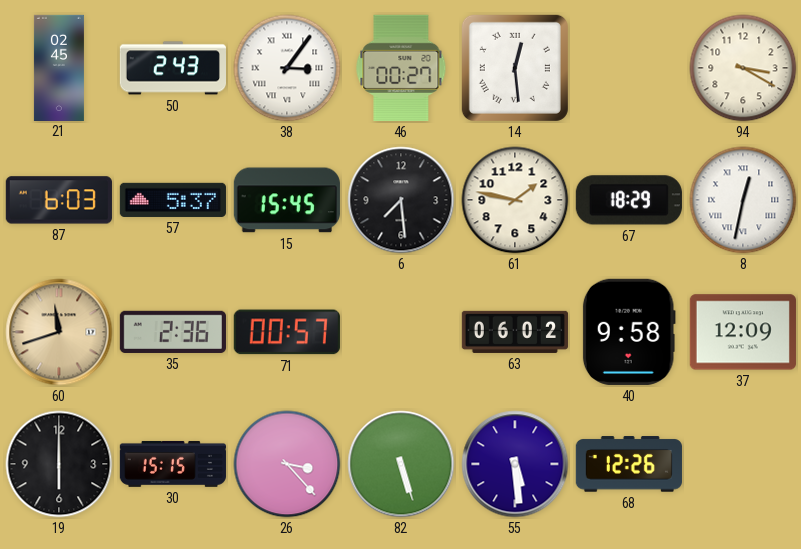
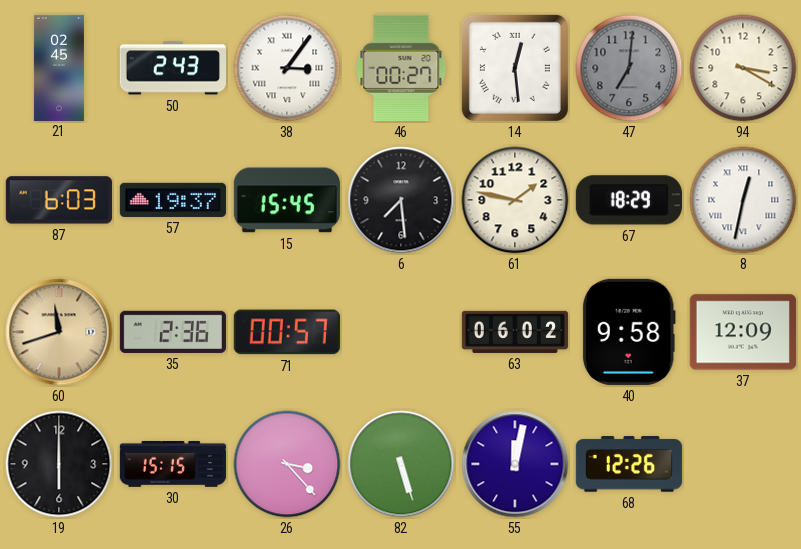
47: none -> 7:01
57: 5:37 -> 19:37
55: 5:29 -> 12:02
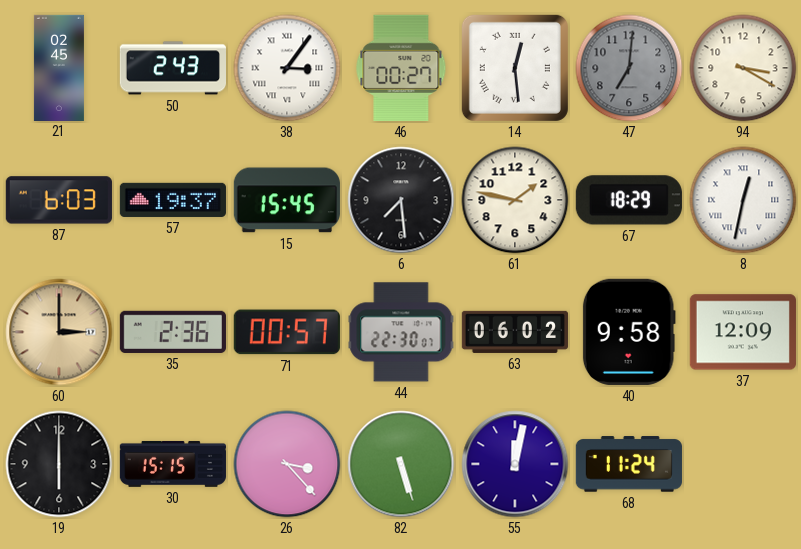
60: 11:42 -> 3:00
44: none -> 22:30
68: 12:26 -> 11:24
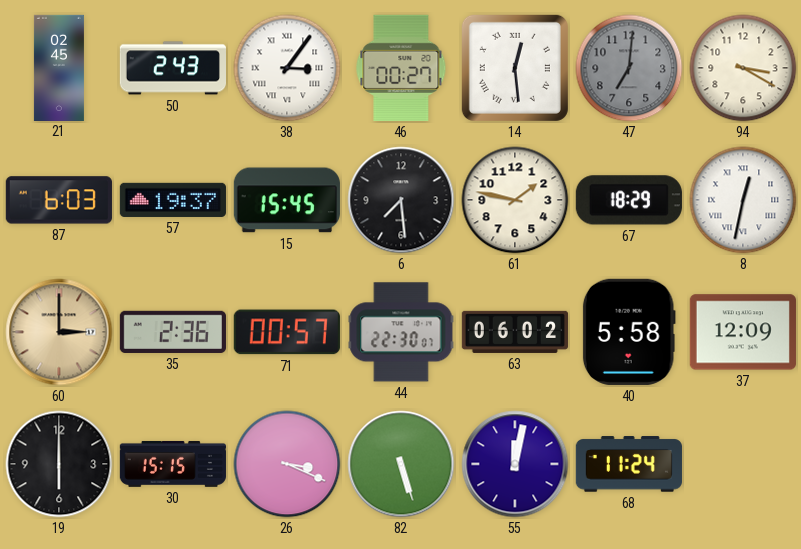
40: 9:58 -> 5:58
26: 3:23 -> 3:19
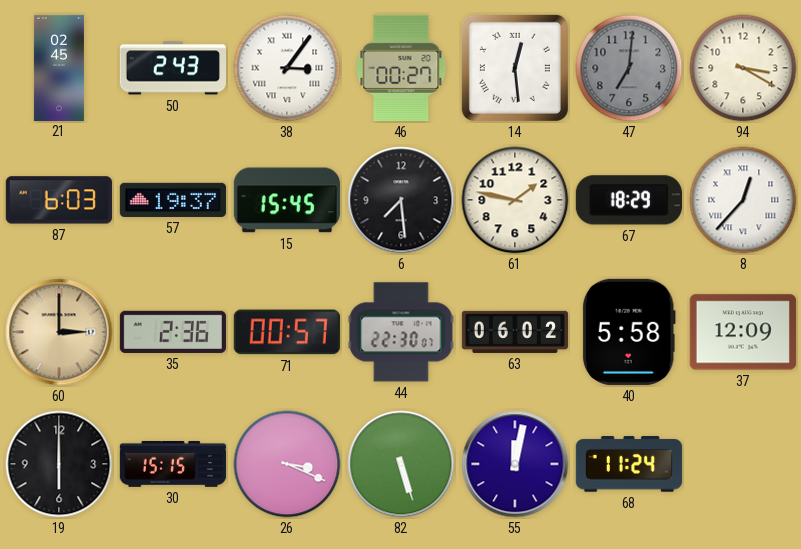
8: 12:32 -> 12:37
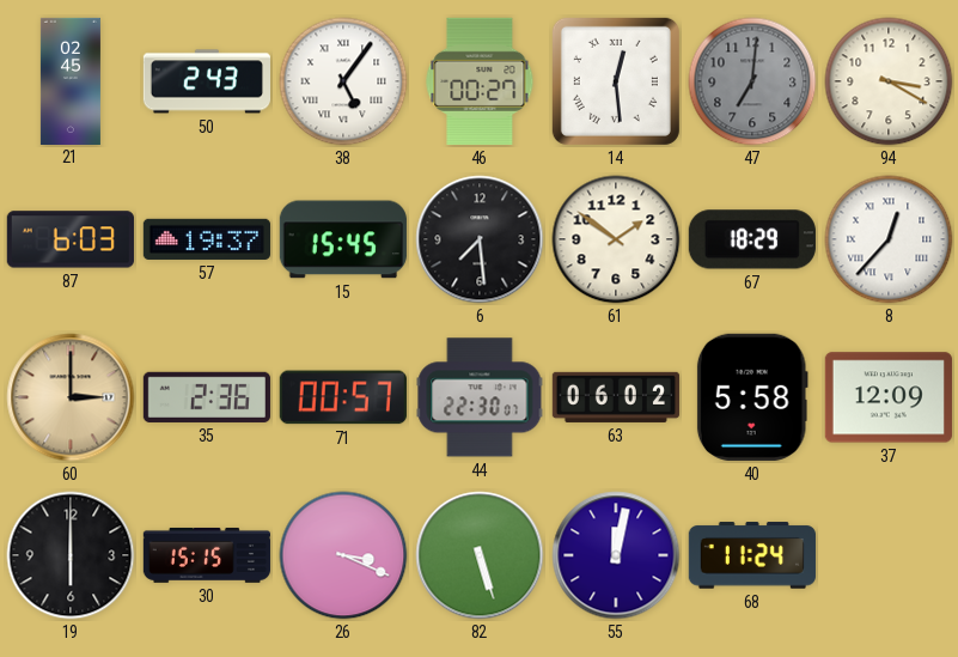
38: 3:06 -> 5:06
61: 1:47 -> 1:51
